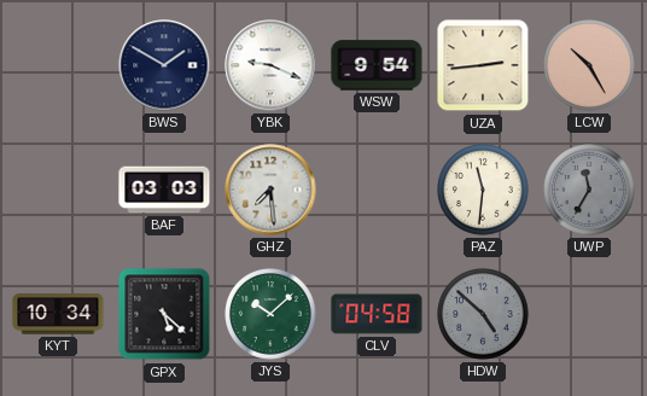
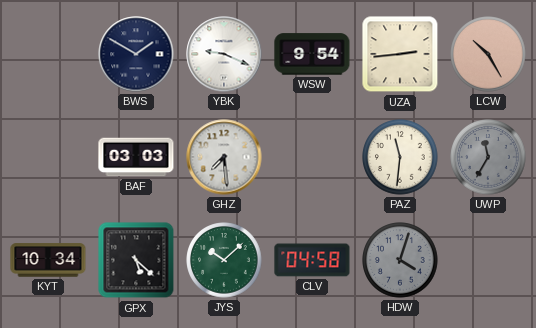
HDW: 4:52 -> 4:03
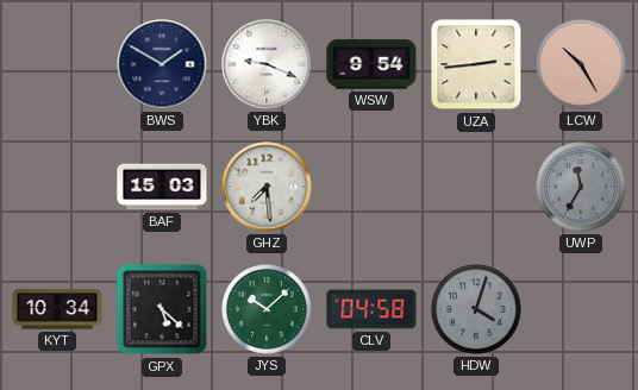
BAF: 03:03 -> 15:03
PAZ: 11:31 -> none
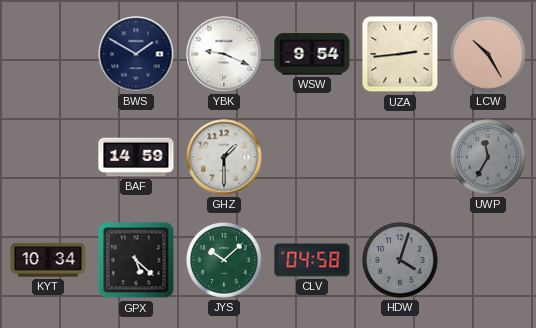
BAF: 15:03 -> 14:59
GHZ: 7:29 -> 1:30
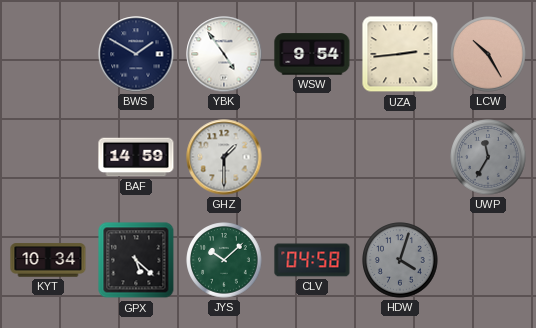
YBK: 9:19 -> 4:54
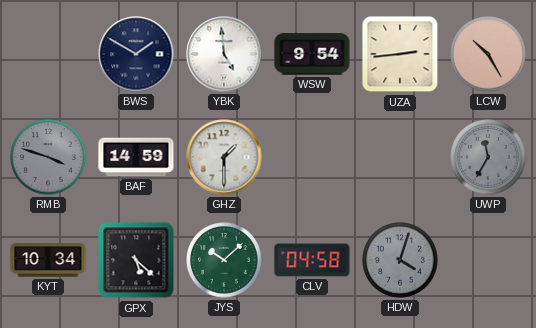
YBK: 4:54 -> 4:59
RMB: none -> 3:48
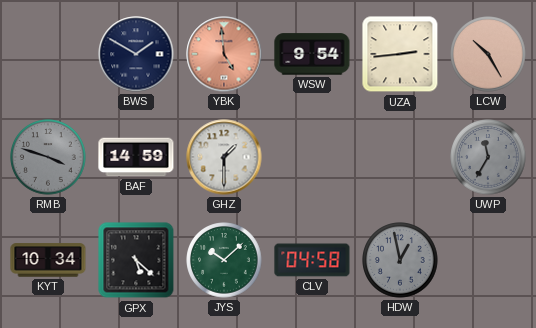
YBK dial: white -> salmon
HDW: 4:03 -> 12:58
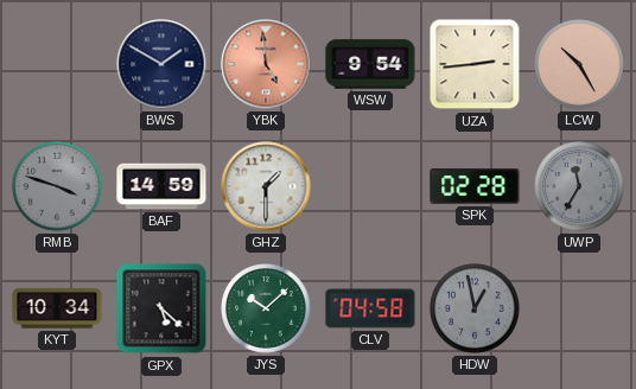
SPK: none -> 02:28
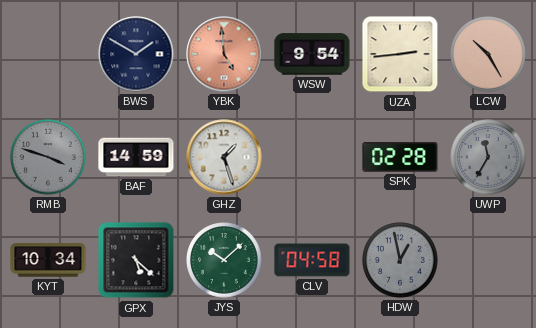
GHZ: 1:30 -> 1:27
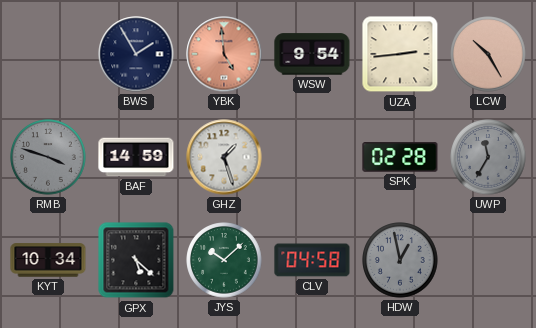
BWS: 1:50 -> 1:55
